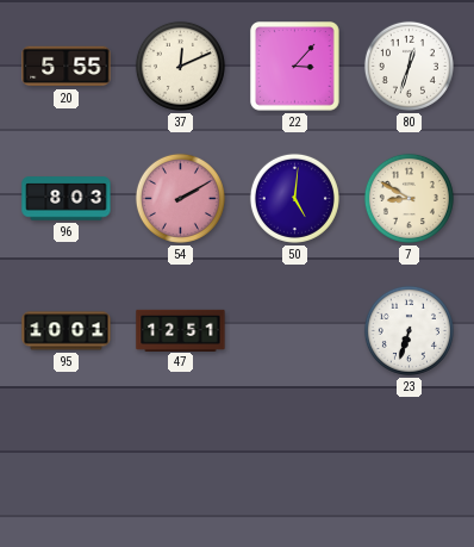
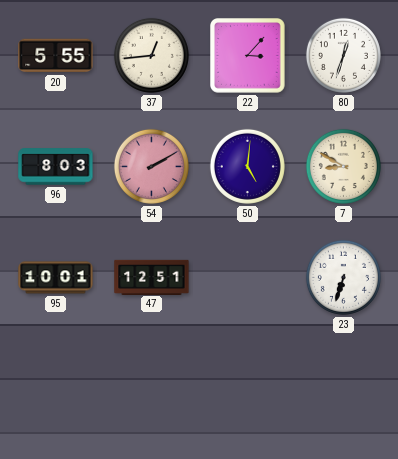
37: 12:11 -> 12:44
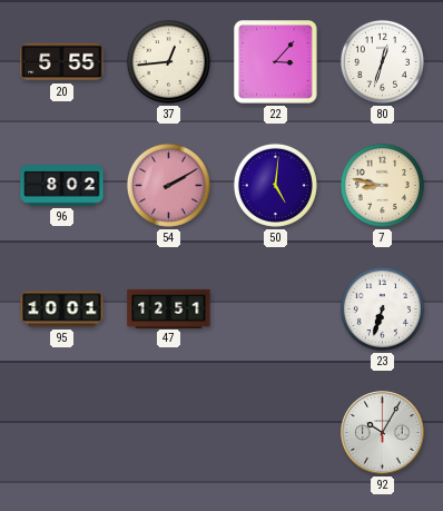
96: 8:03 -> 8:02
7: 8:50 -> 8:47
92: none -> 10:05
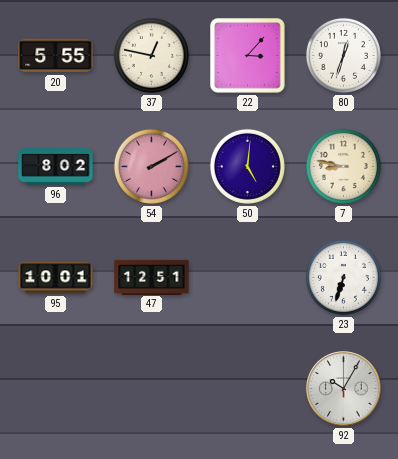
37: 12:44 -> 12:47
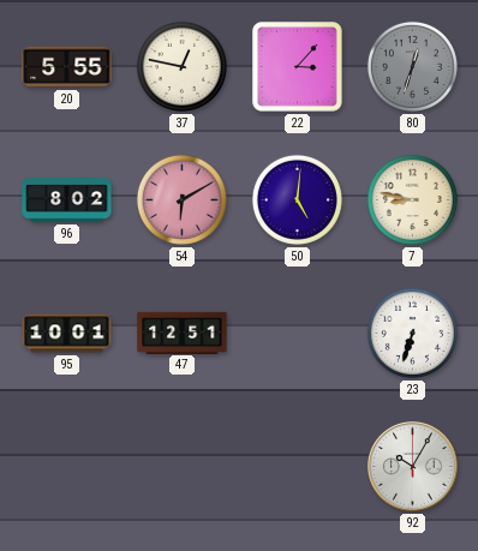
80 dial: white -> grey
54: 2:10 -> 6:10
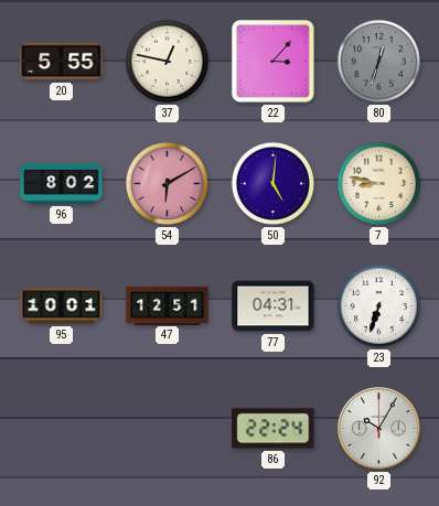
77: none -> 04:31
86: none -> 22:24
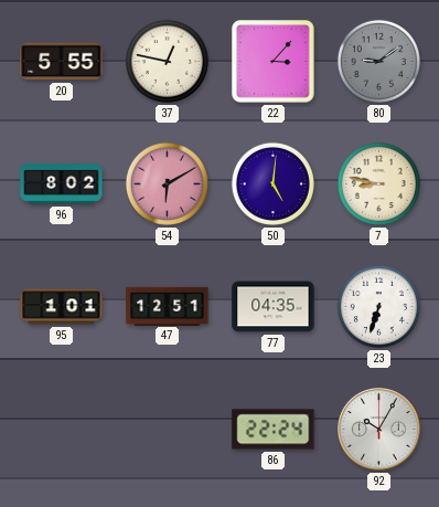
80: 12:33 -> 9:09
95: 10:01 -> 1:01
77: 04:31 -> 04:35
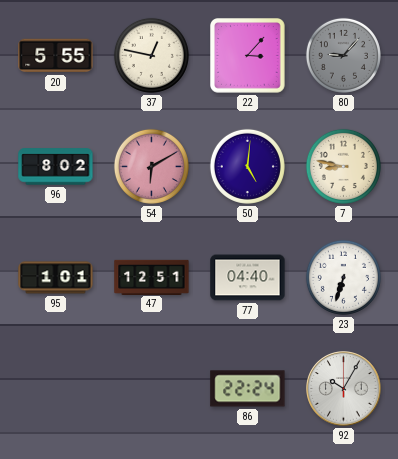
80: 9:09 -> 9:07
77: 04:35 -> 04:40
